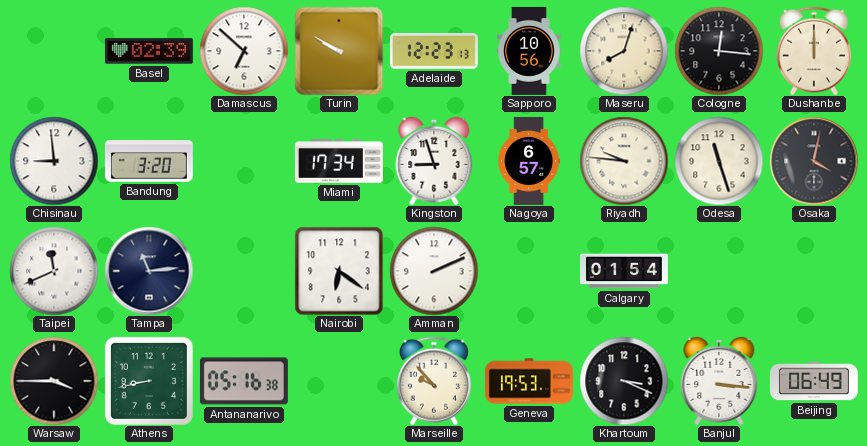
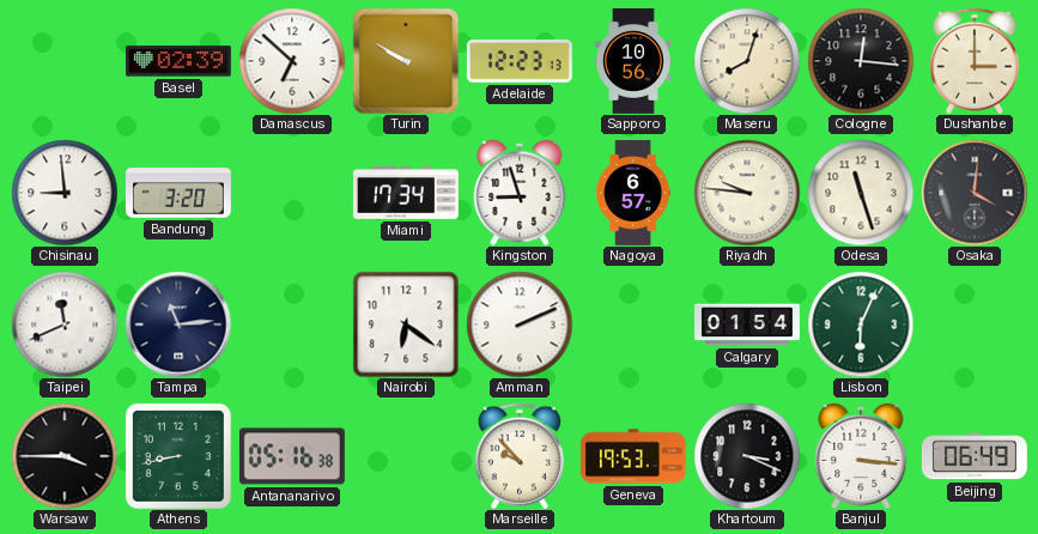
Dushanbe: 12:00 -> 3:00
Osaka: 4:02 -> 4:01
Lisbon: none -> 6:04
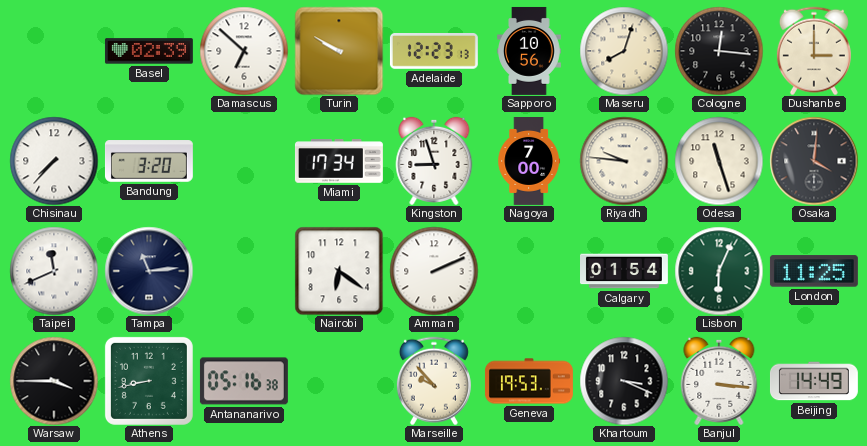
Chisinau: 8:59 -> 7:37
Nagoya: 6:57 -> 7:00
London: none -> 11:25
Beijing: 06:49 -> 14:49
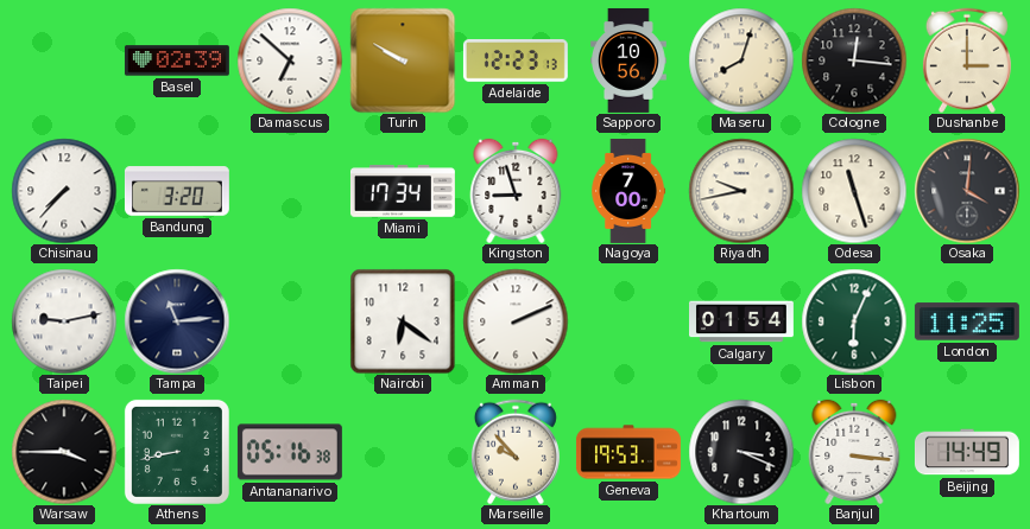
Riyadh: 9:46 -> 9:43
Taipei: 11:41 -> 9:13
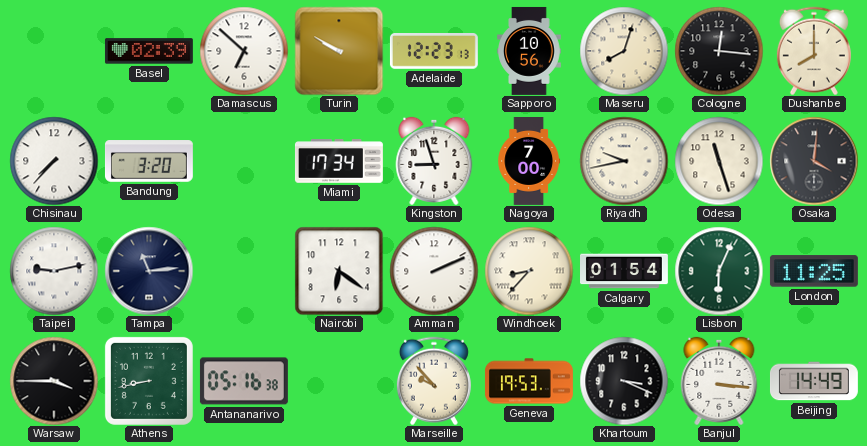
Dushanbe: 3:00 -> 8:00
Windhoek: none -> 8:37
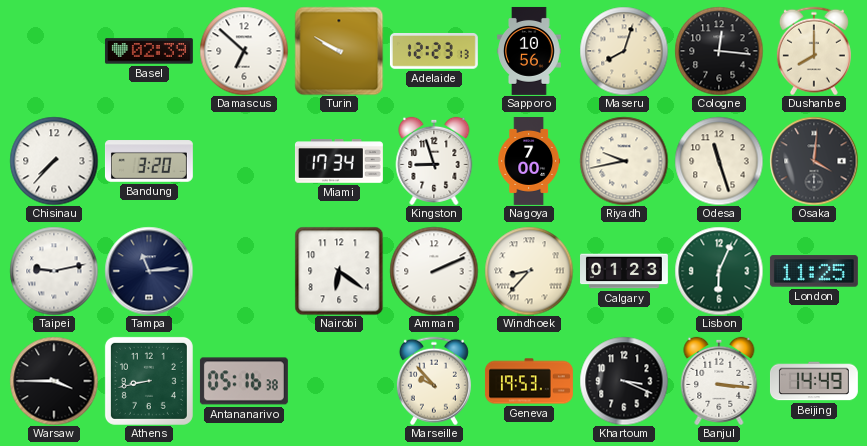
Calgary: 01:54 -> 01:23
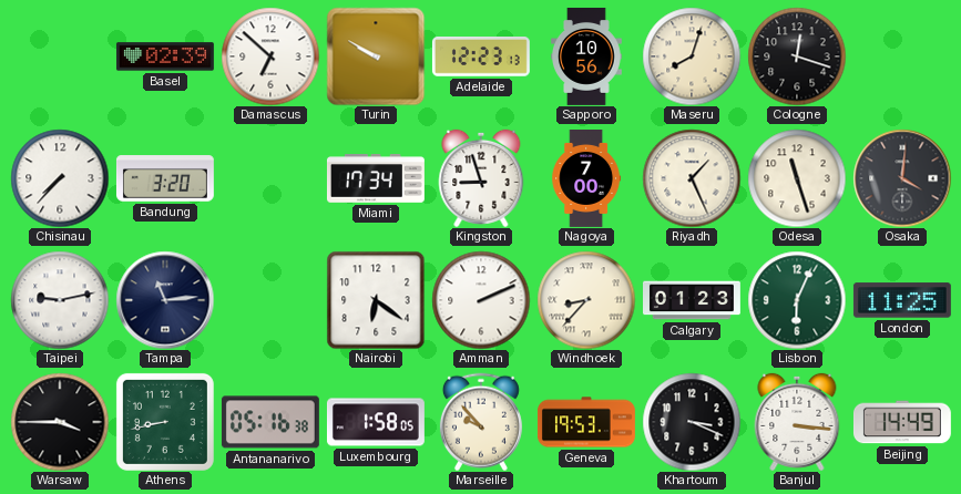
Cologne: 12:16 -> 12:18
Dushanbe: 8:00 -> none
Riyadh: 9:43 -> 1:26
Luxembourg: none -> 1:58
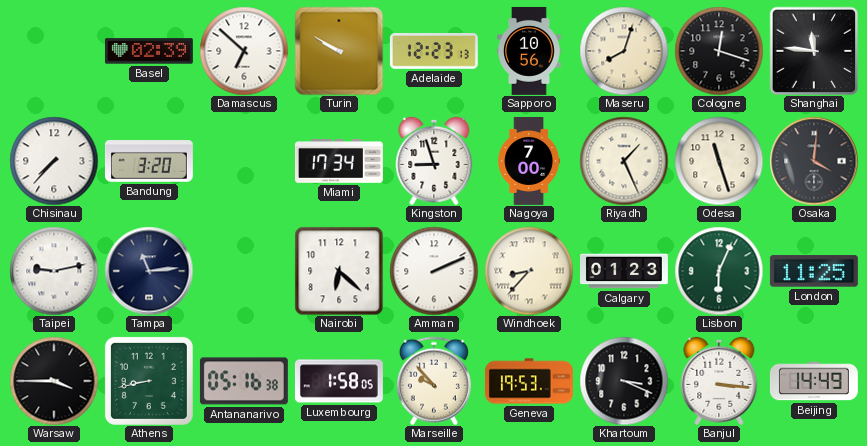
Shanghai: none -> 11:46
Nairobi: 6:21 -> 6:22
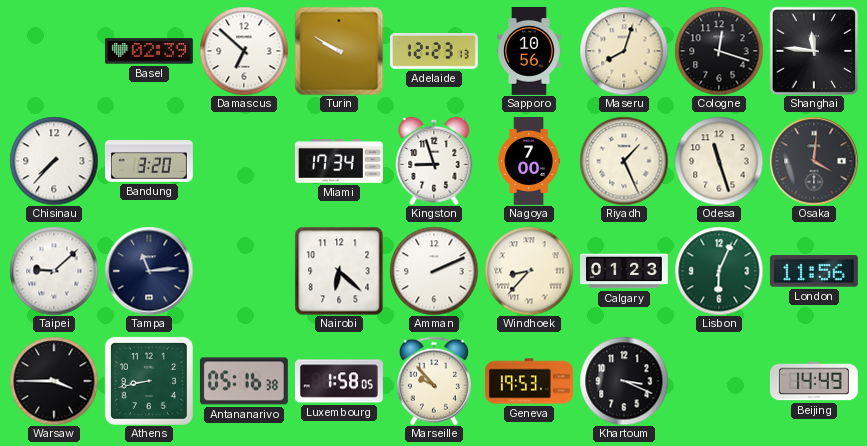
Taipei: 9:13 -> 9:08
London: 11:25 -> 11:56
Banjul: 3:16 -> none
